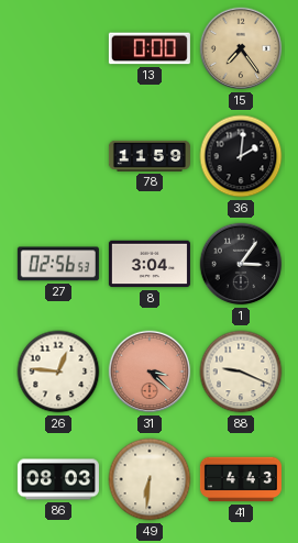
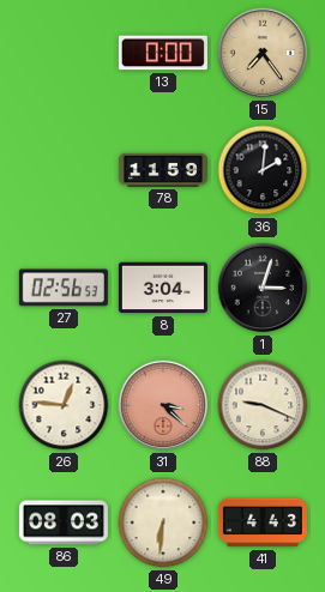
1: 3:06 -> 3:03
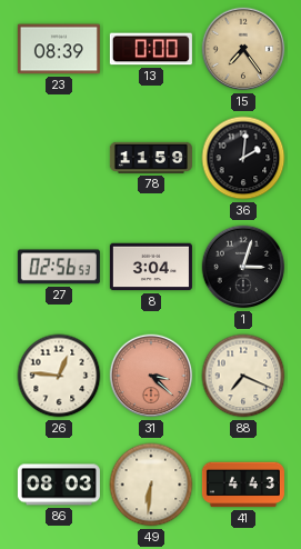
23: none -> 08:39
88: 9:19 -> 7:19
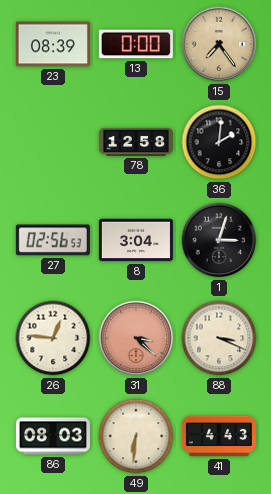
78: 11:59 -> 12:58
88: 7:19 -> 3:19
